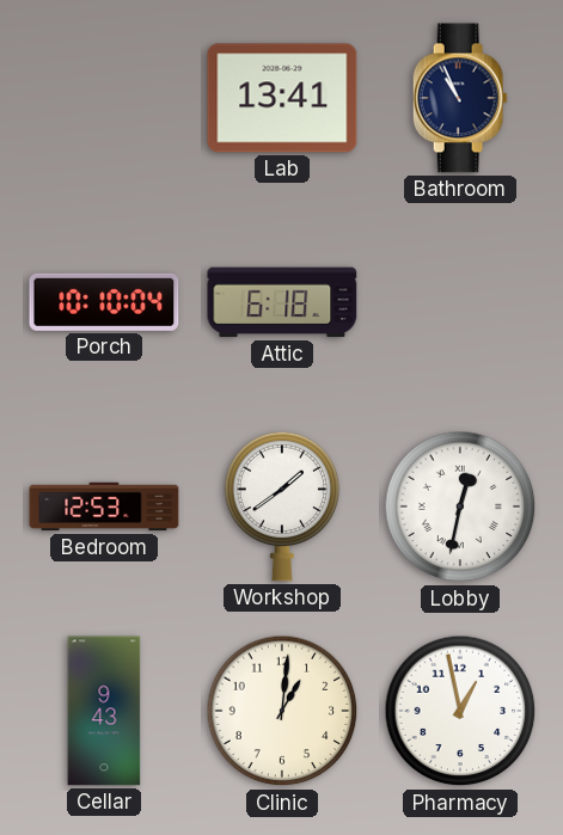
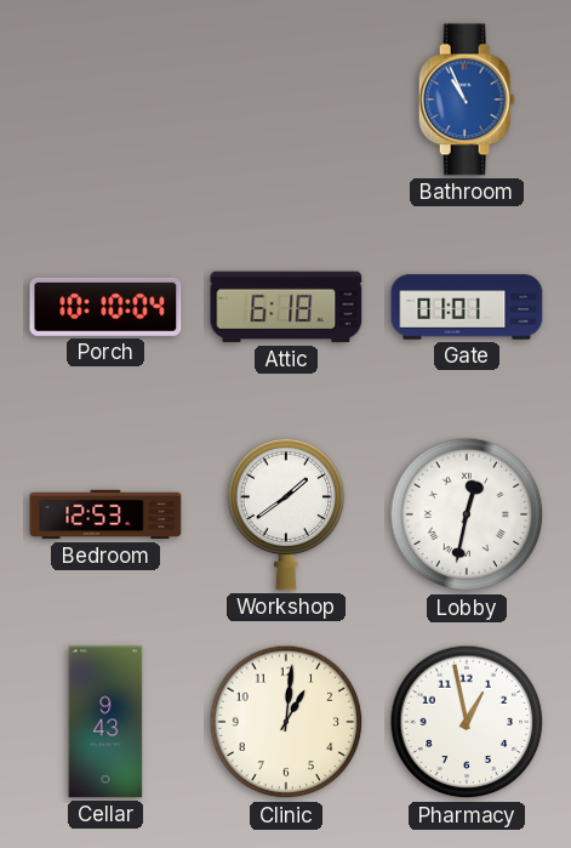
Lab: 13:41 -> none
Bathroom dial: navy -> blue
Gate: none -> 01:01
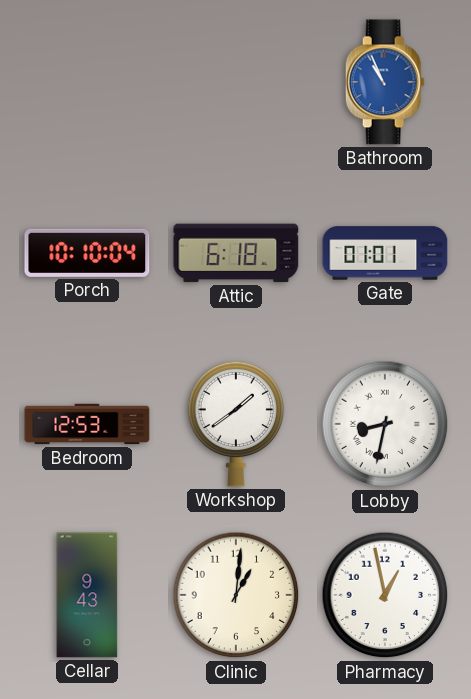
Lobby: 12:32 -> 8:32
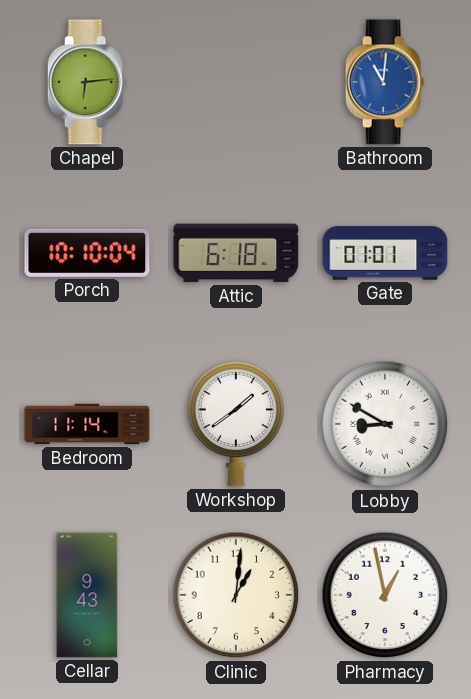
Chapel: none -> 6:14
Bathroom: 10:56 -> 11:01
Bedroom: 12:53 -> 11:14
Lobby: 8:32 -> 8:50
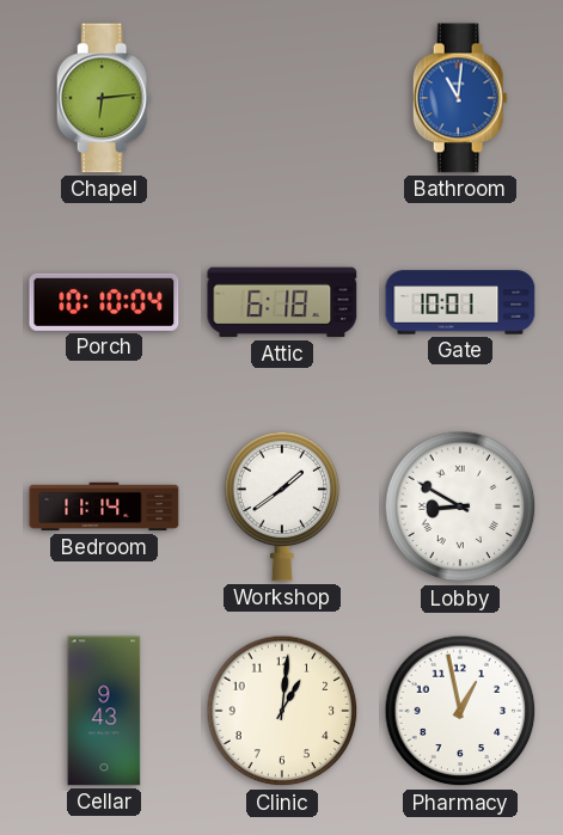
Gate: 01:01 -> 10:01
